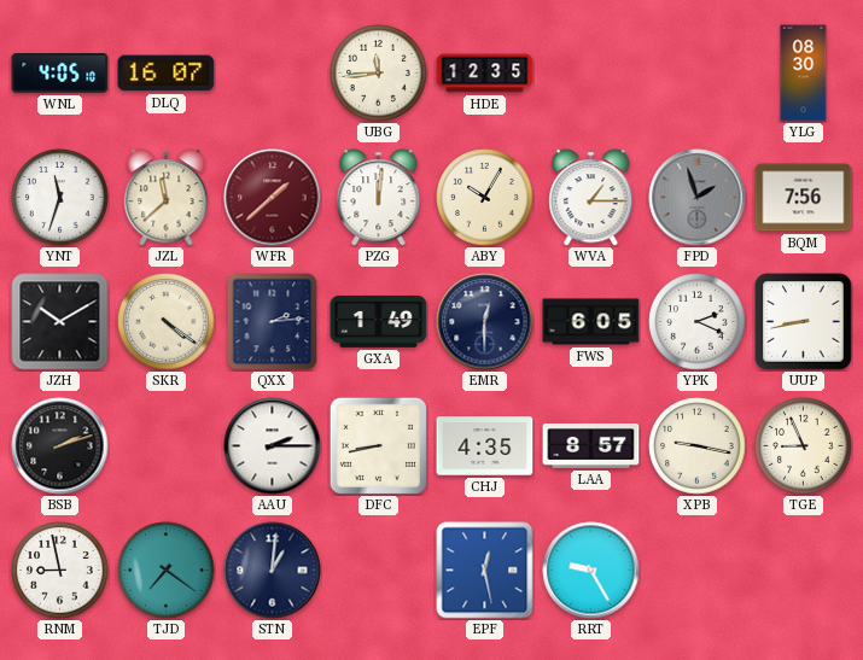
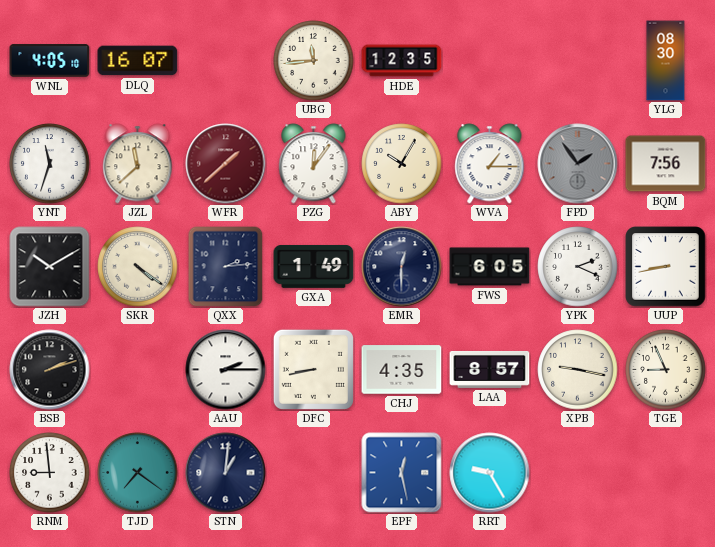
PZG: 12:01 -> 12:06
FPD: 1:57 -> 1:54
RNM: 8:58 -> 8:59
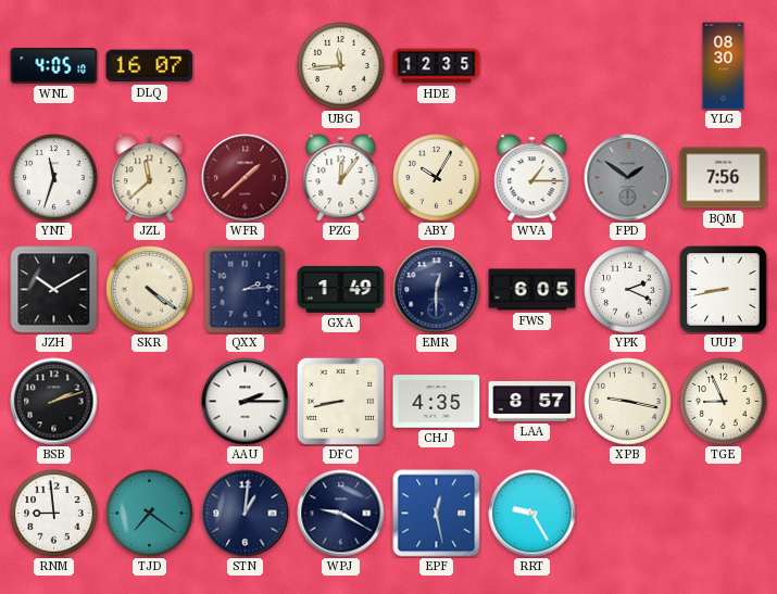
FPD: 1:54 -> 1:51
WPJ: none -> 9:20
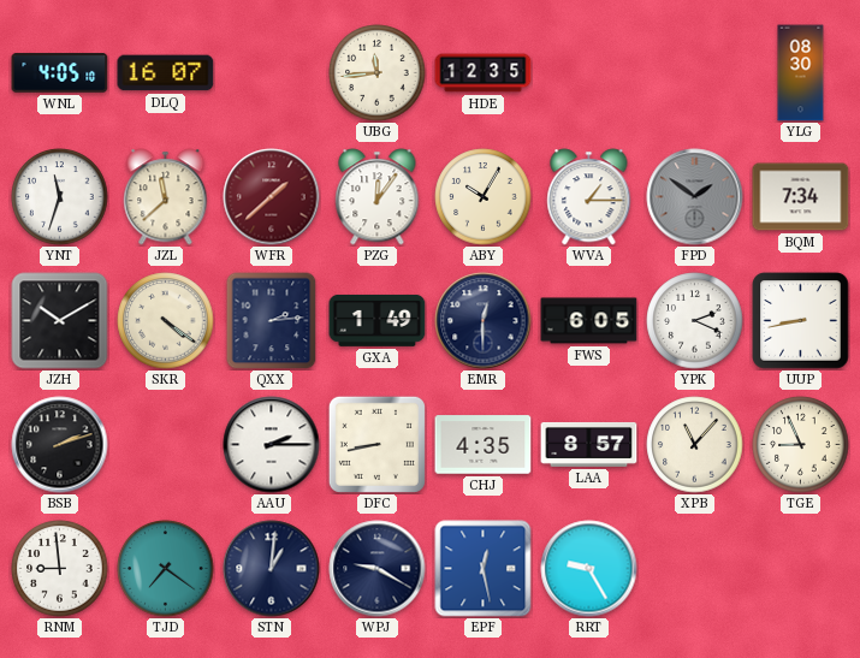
BQM: 7:56 -> 7:34
XPB: 9:17 -> 11:07
